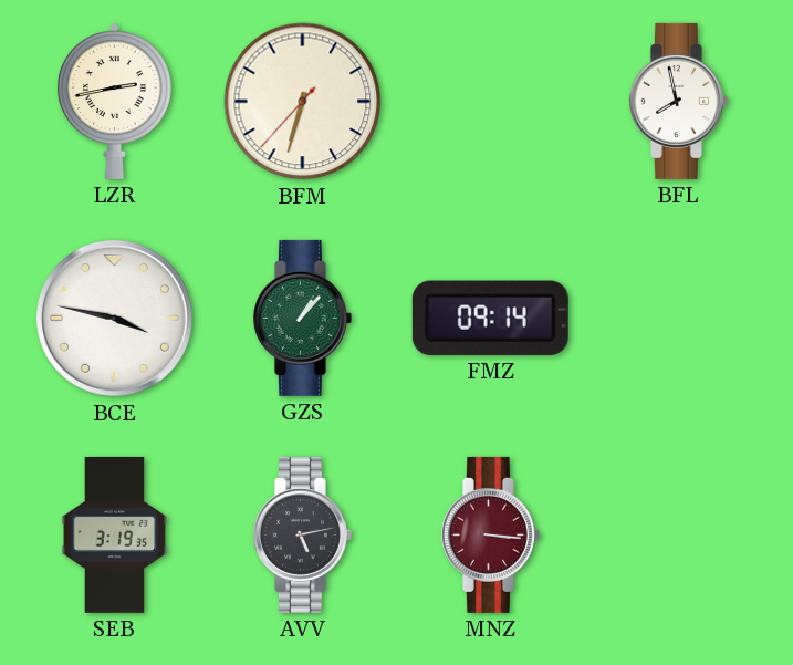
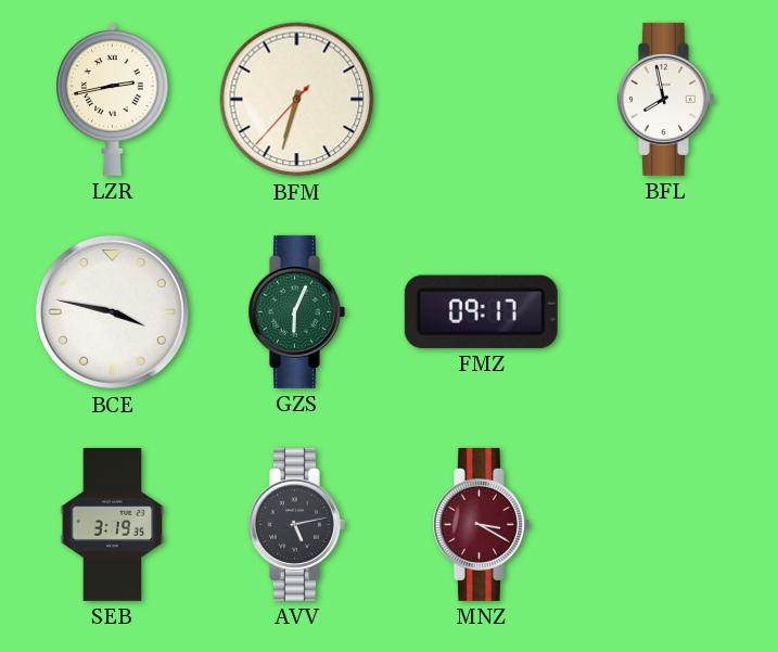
GZS: 1:07 -> 6:04
FMZ: 09:14 -> 09:17
MNZ: 3:16 -> 3:20
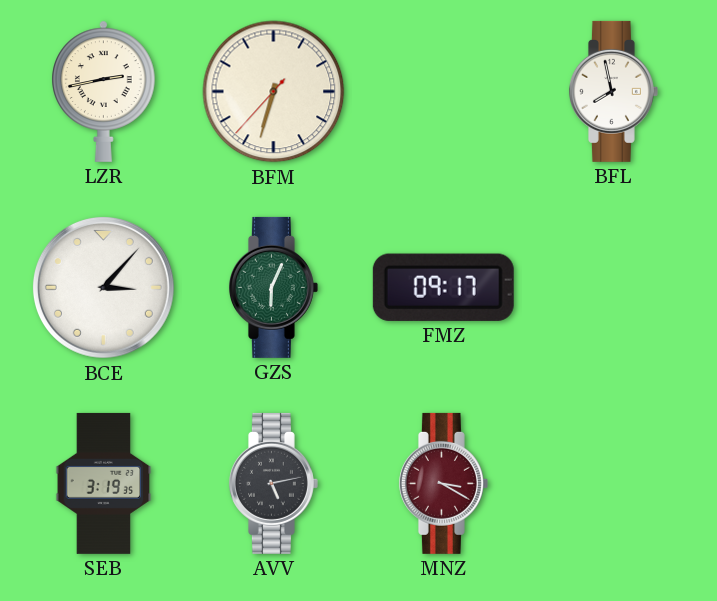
BCE: 3:47 -> 3:07
